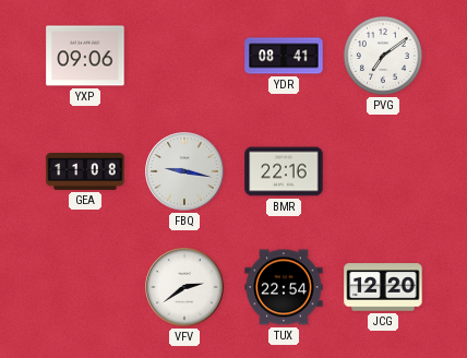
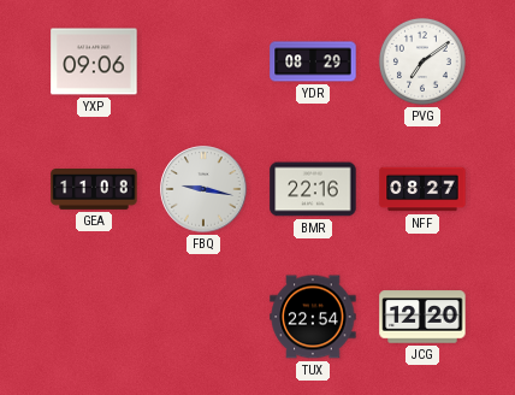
YDR: 08:41 -> 08:29
NFF: none -> 08:27
VFV: 2:39 -> none
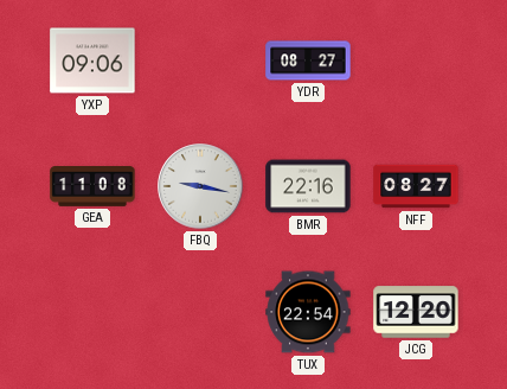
YDR: 08:29 -> 08:27
PVG: 7:09 -> none
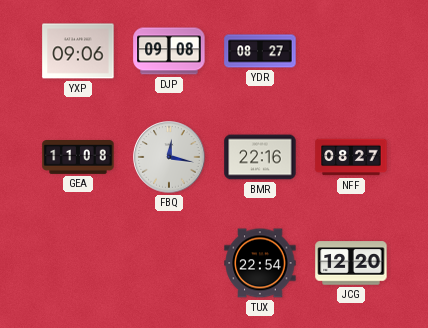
DJP: none -> 09:08
FBQ: 9:17 -> 12:17
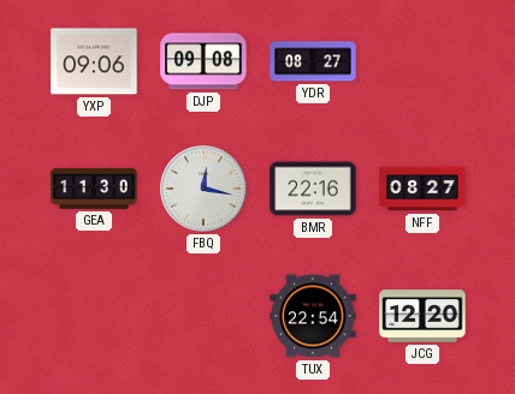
GEA: 11:08 -> 11:30
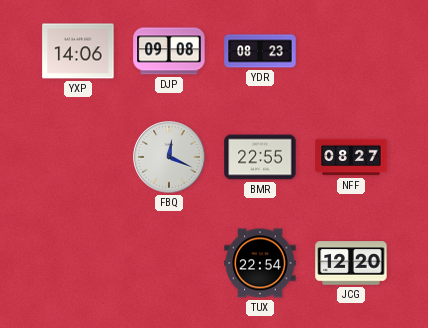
YXP: 09:06 -> 14:06
YDR: 08:27 -> 08:23
GEA: 11:30 -> none
FBQ: 12:17 -> 12:19
BMR: 22:16 -> 22:55
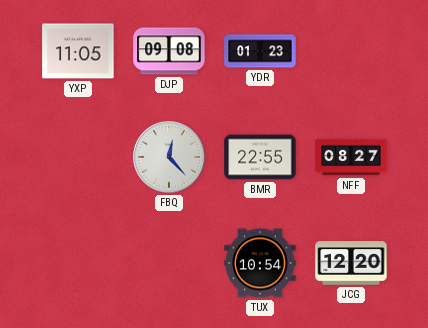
YXP: 14:06 -> 11:05
YDR: 08:23 -> 01:23
FBQ: 12:19 -> 12:23
TUX: 22:54 -> 10:54
